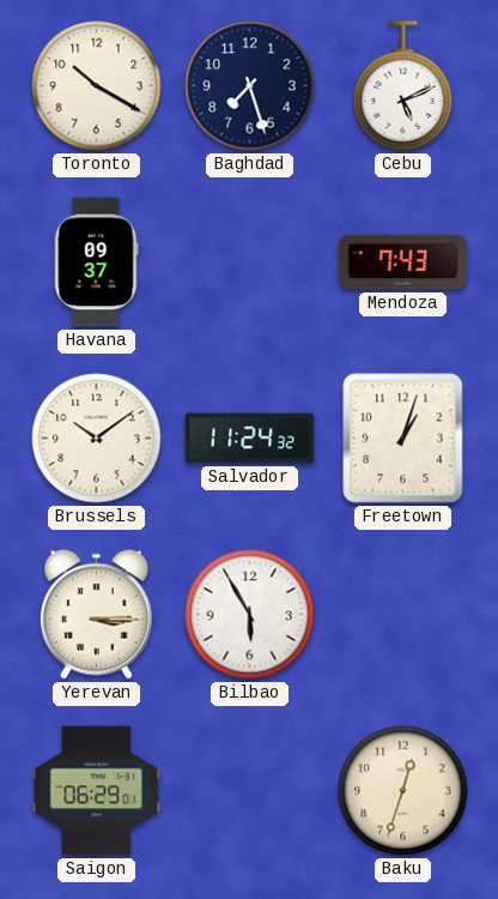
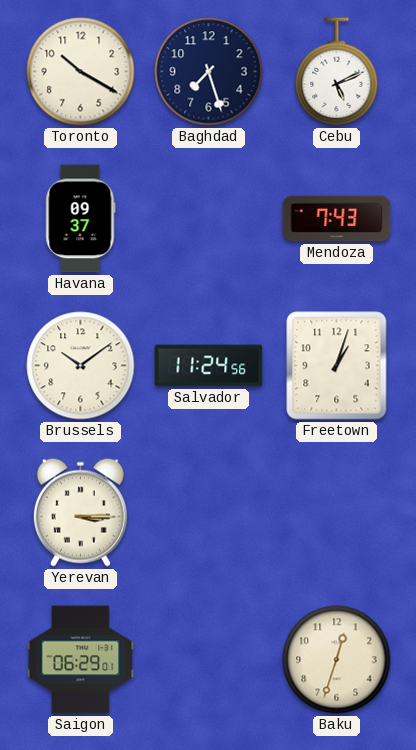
Salvador: 11:24:32 -> 11:24:56
Bilbao: 5:55 -> none
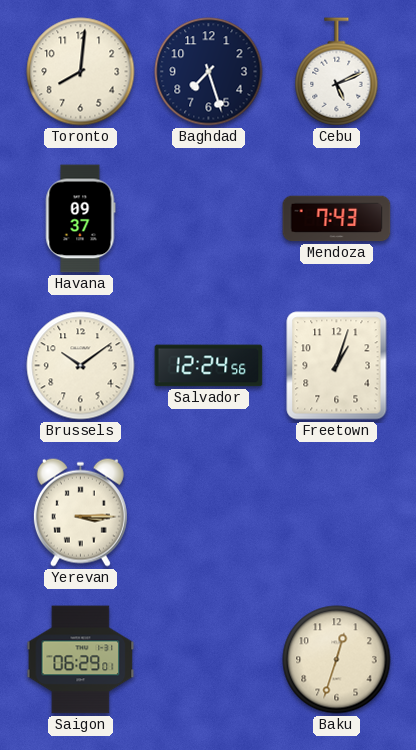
Toronto: 10:20 -> 8:01
Salvador: 11:24 -> 12:24
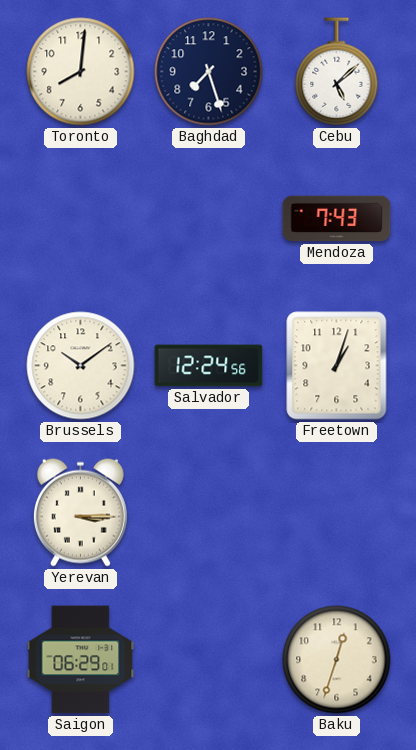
Cebu: 5:11 -> 5:08
Havana: 09:37 -> none
